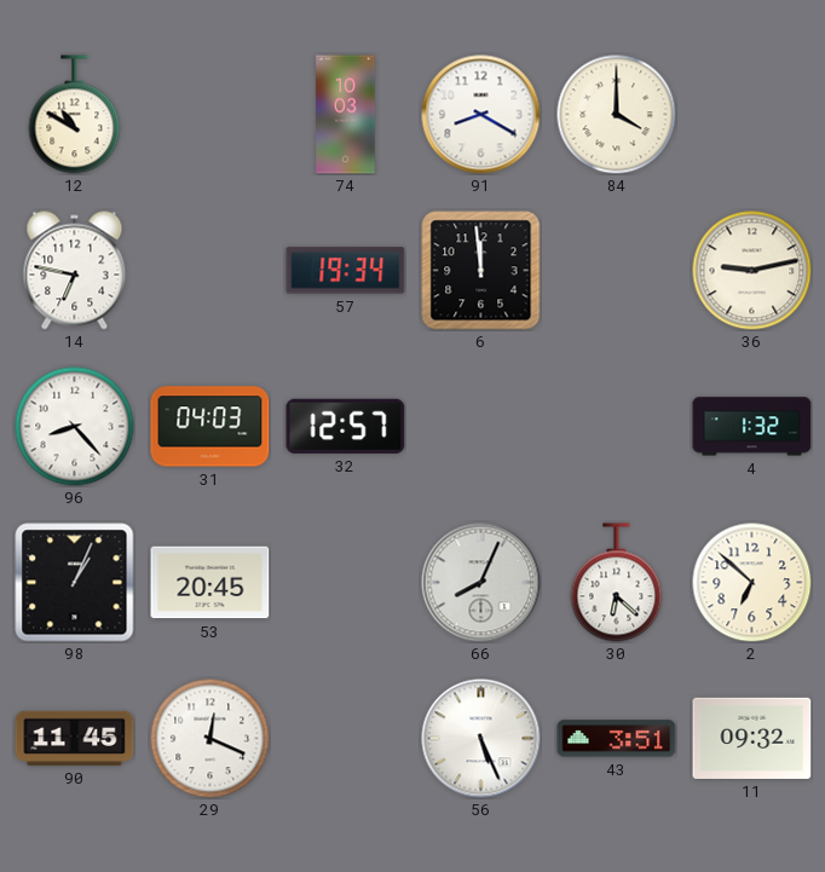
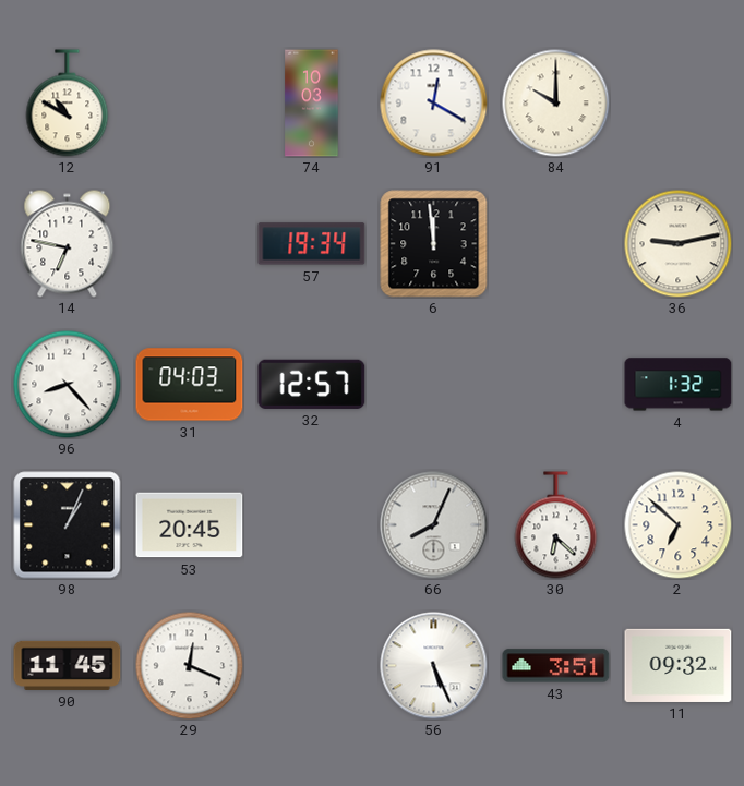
91: 8:20 -> 12:20
84: 4:00 -> 10:00
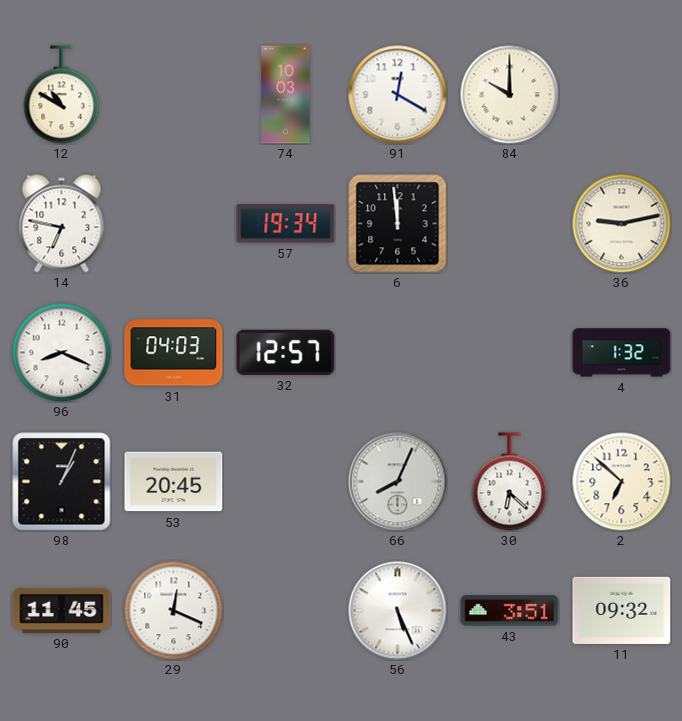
96: 8:23 -> 8:19
